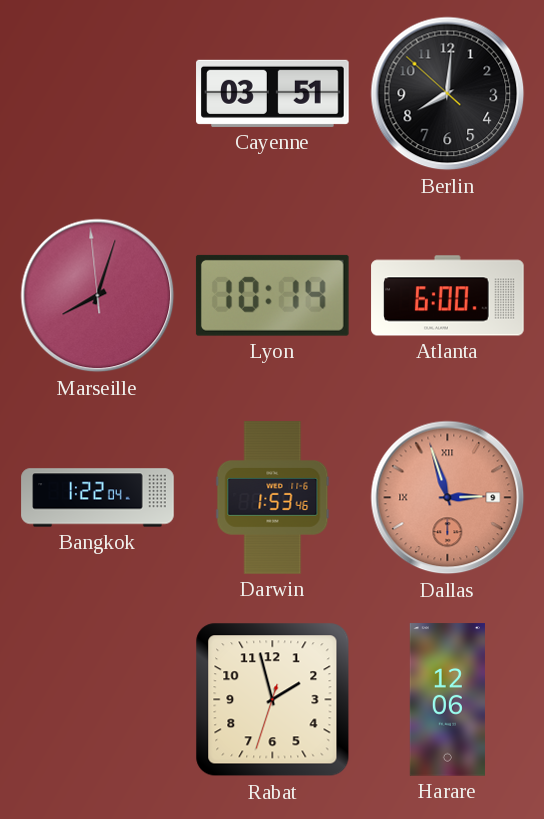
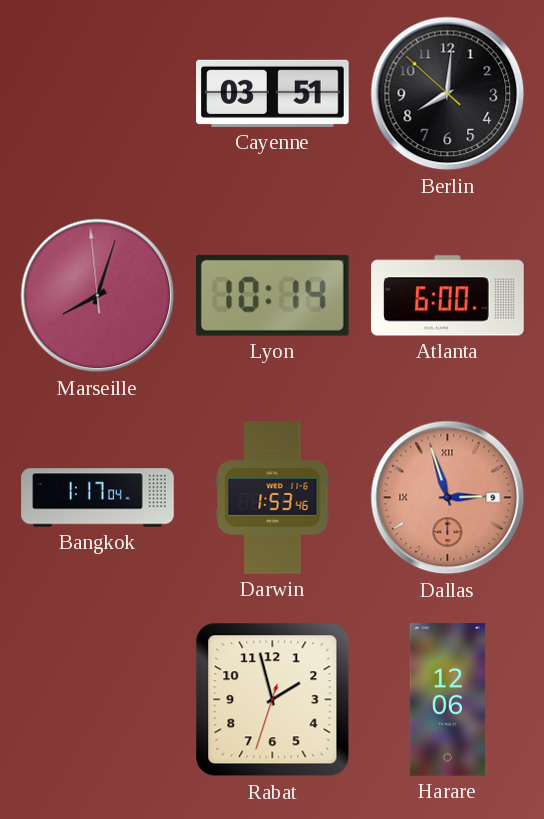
Bangkok: 1:22 -> 1:17
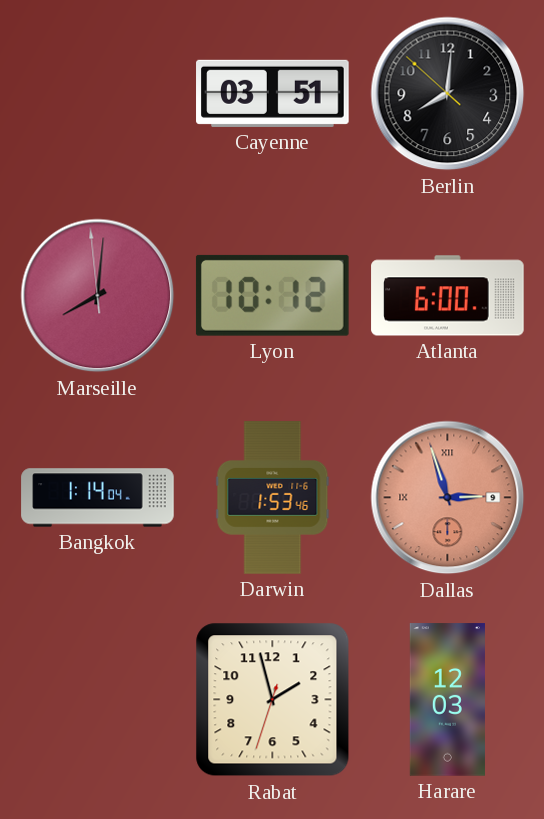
Marseille: 8:02 -> 8:00
Lyon: 10:14 -> 10:12
Bangkok: 1:17 -> 1:14
Harare: 12:06 -> 12:03
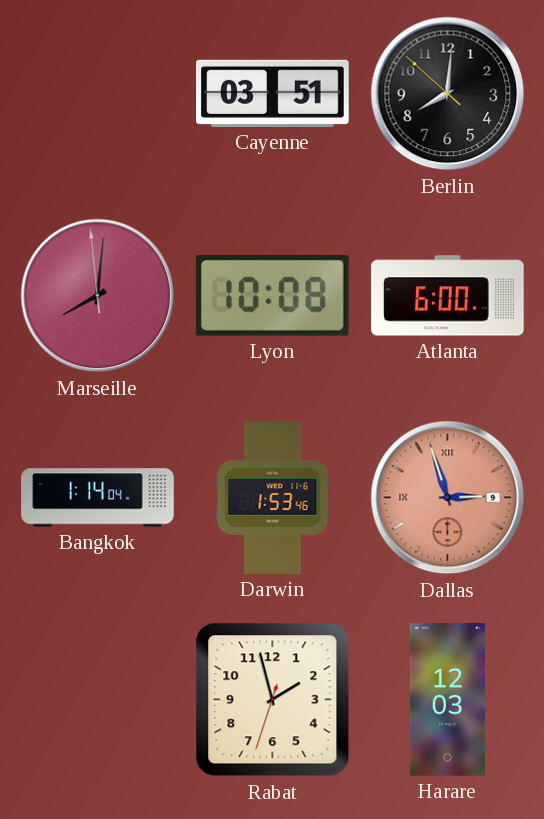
Lyon: 10:12 -> 10:08
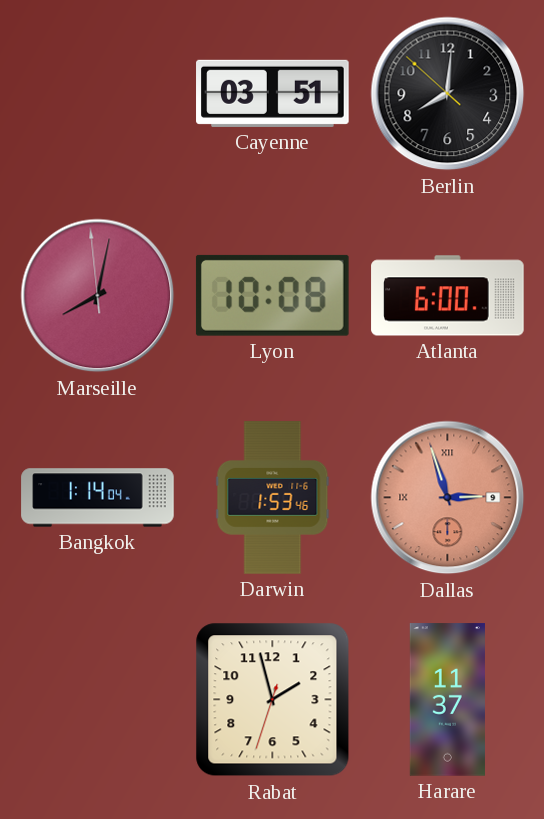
Marseille: 8:00 -> 8:01
Harare: 12:03 -> 11:37
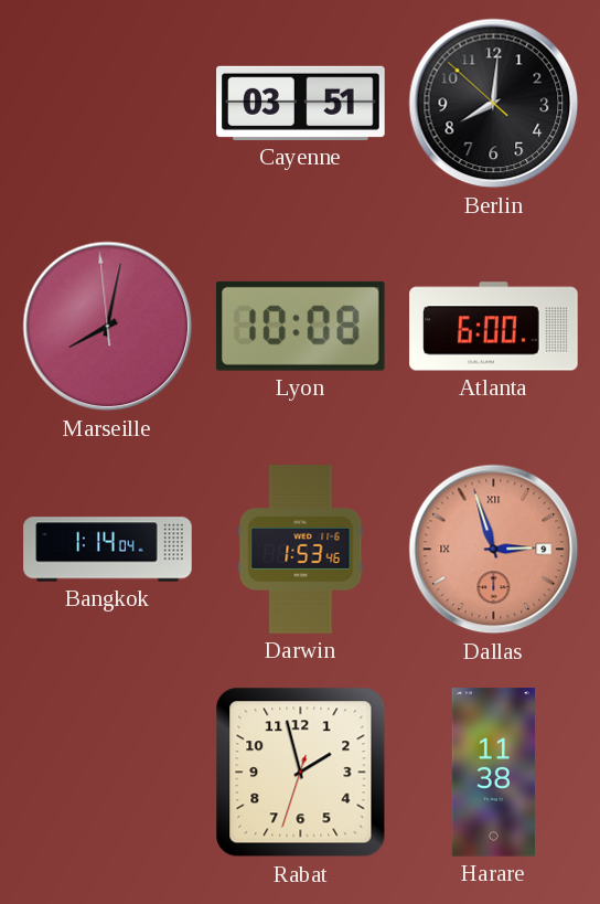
Harare: 11:37 -> 11:38
